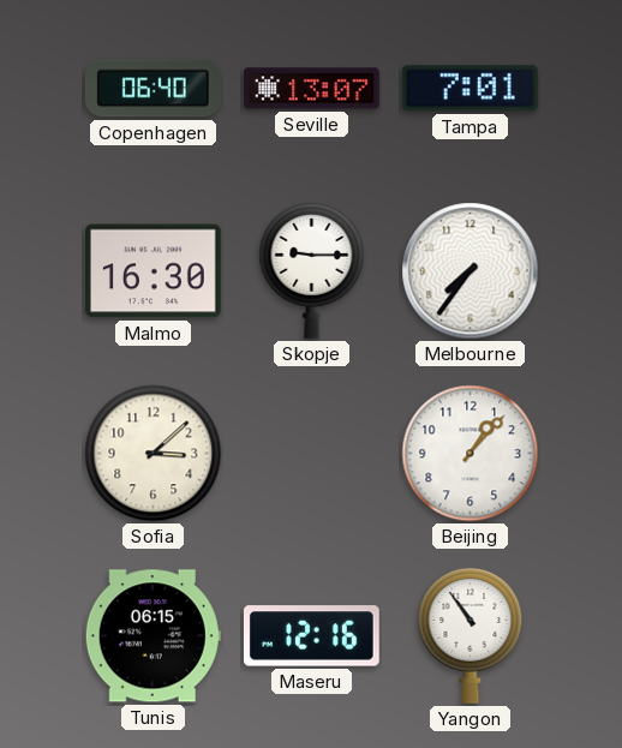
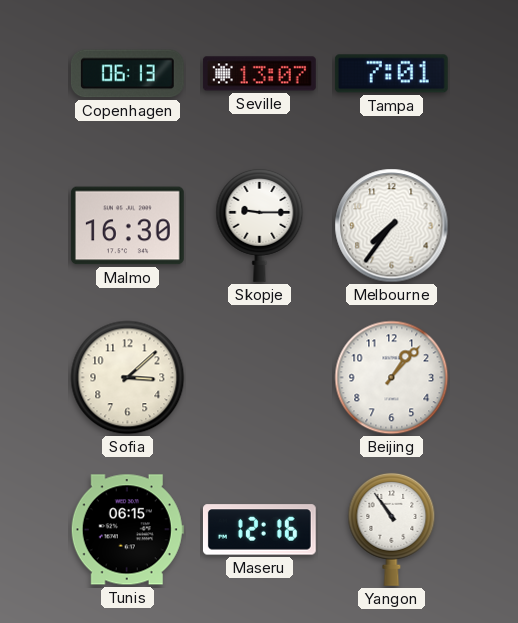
Copenhagen: 06:40 -> 06:13
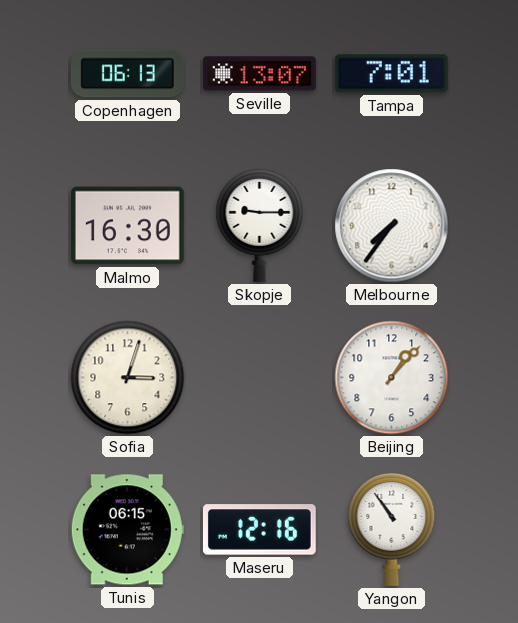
Sofia: 3:08 -> 3:03
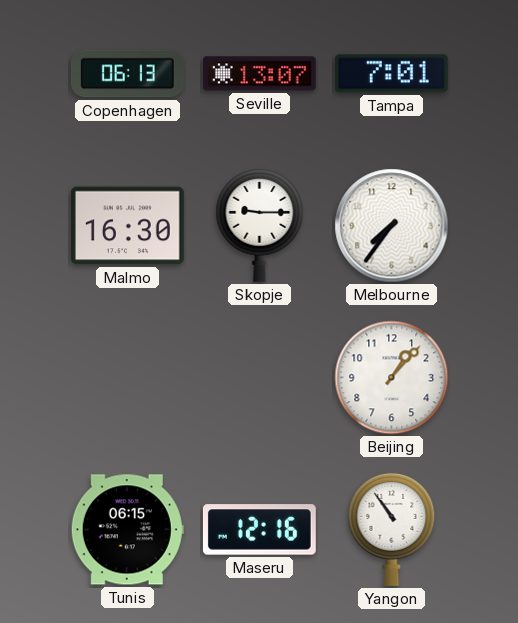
Sofia: 3:03 -> none
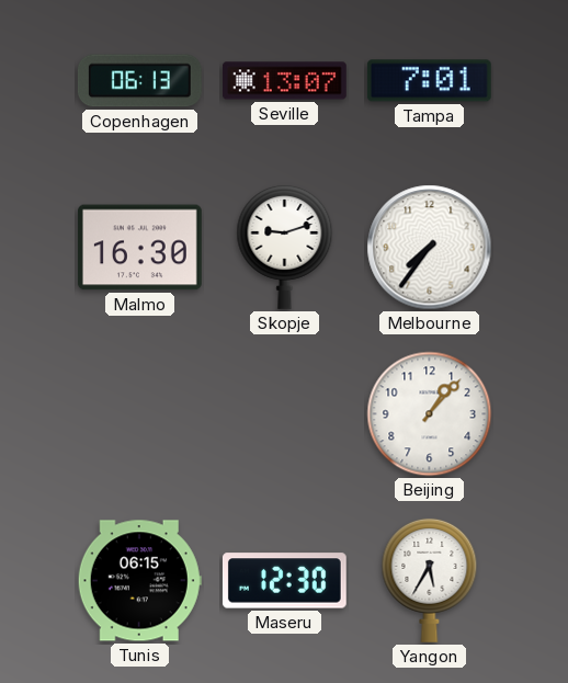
Skopje: 9:15 -> 9:12
Maseru: 12:16 -> 12:30
Yangon: 10:54 -> 5:35
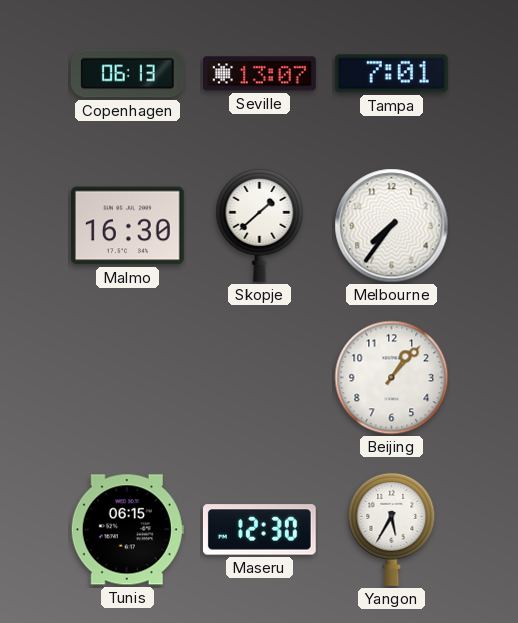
Skopje: 9:12 -> 1:38
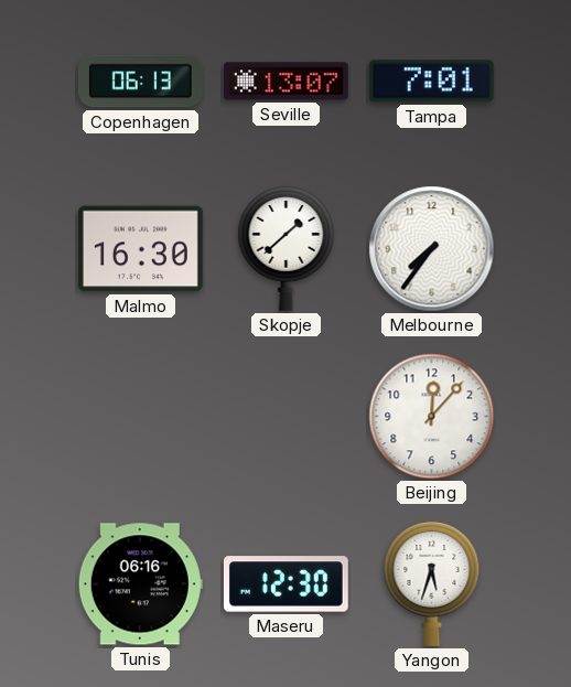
Beijing: 1:07 -> 12:07
Tunis: 06:15 -> 06:16
Yangon: 5:35 -> 5:33
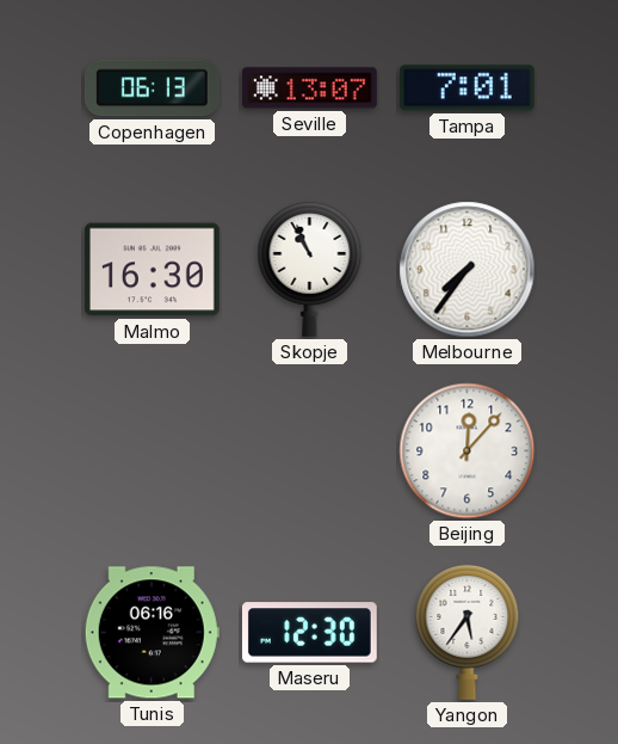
Skopje: 1:38 -> 10:56
Yangon: 5:33 -> 5:36
